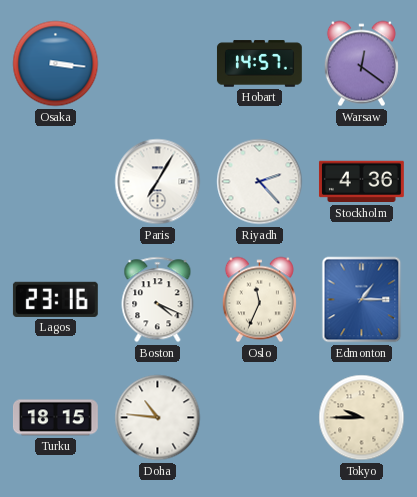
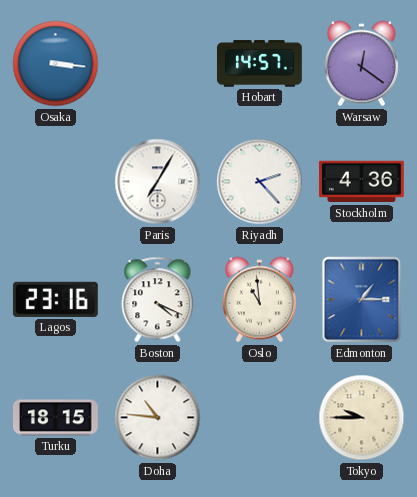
Oslo: 11:34 -> 10:59
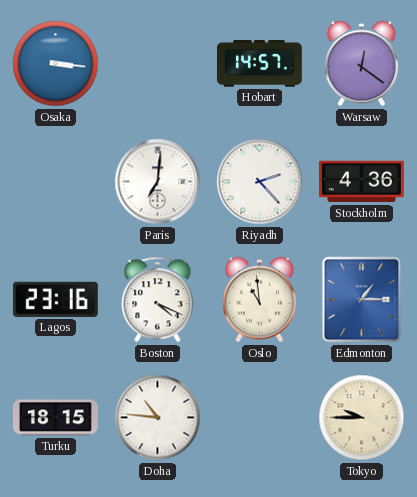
Paris: 7:05 -> 7:01
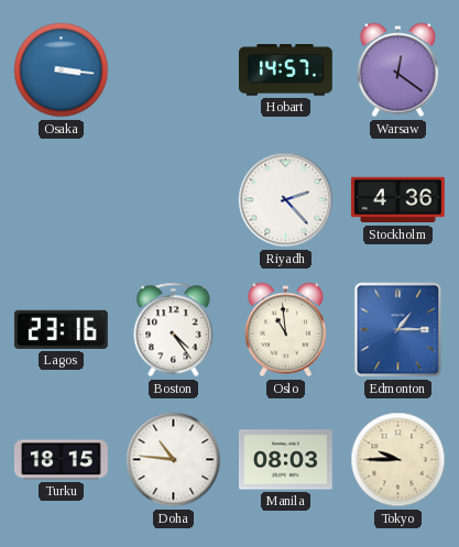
Paris: 7:01 -> none
Boston: 4:19 -> 4:24
Manila: none -> 08:03
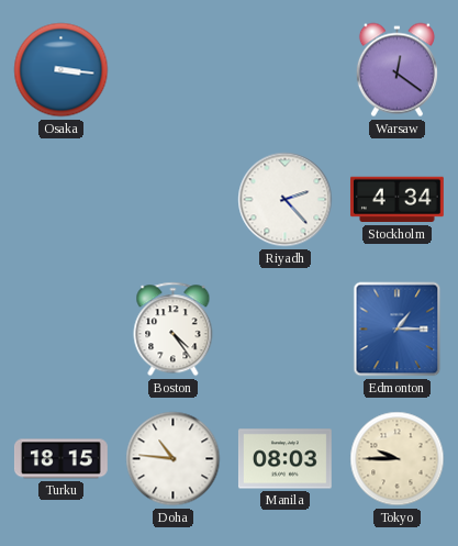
Hobart: 14:57 -> none
Stockholm: 4:36 -> 4:34
Lagos: 23:16 -> none
Oslo: 10:59 -> none
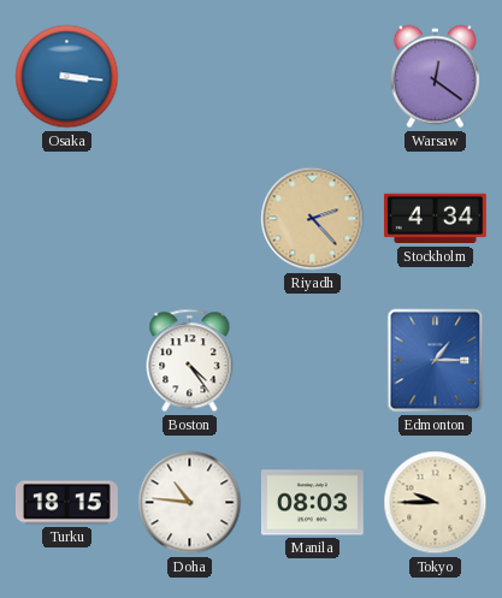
Riyadh dial: white -> champagne
